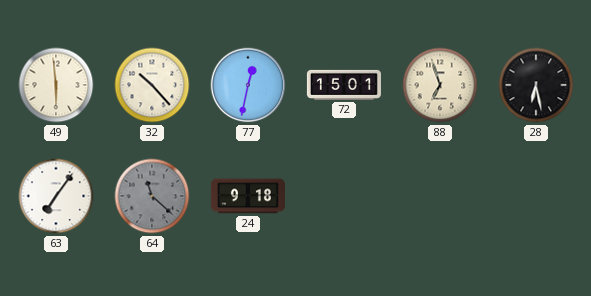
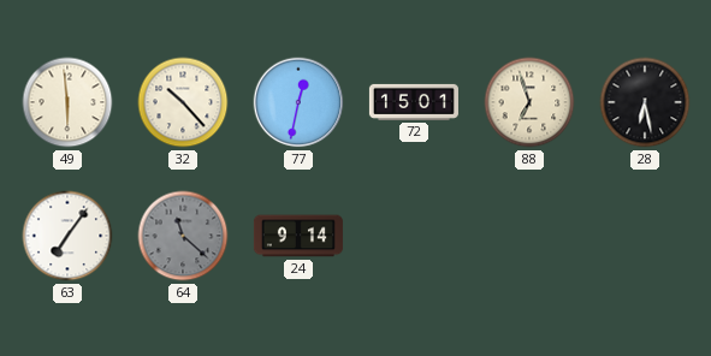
24: 9:18 -> 9:14
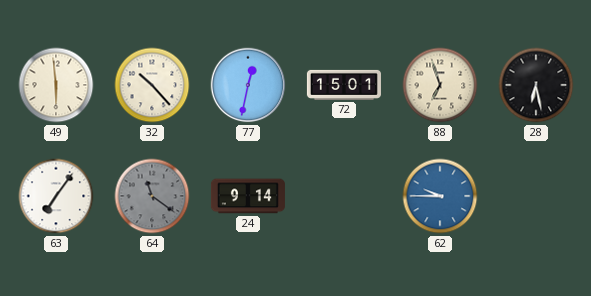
64: 11:22 -> 11:21
62: none -> 9:45
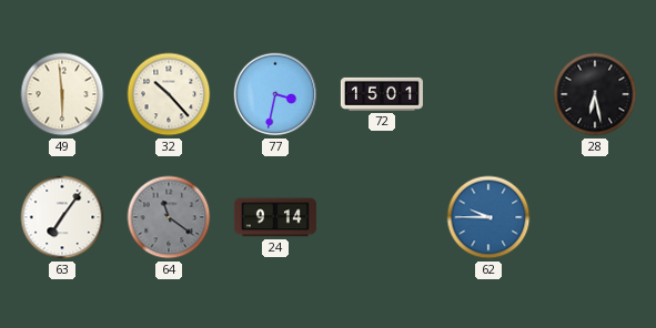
77: 12:32 -> 3:32
88: 6:57 -> none
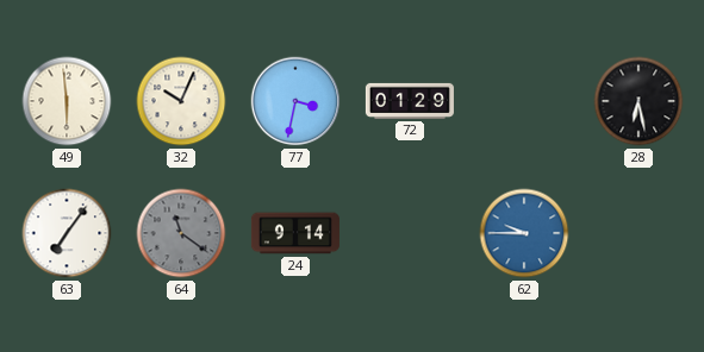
32: 10:23 -> 10:04
72: 15:01 -> 01:29
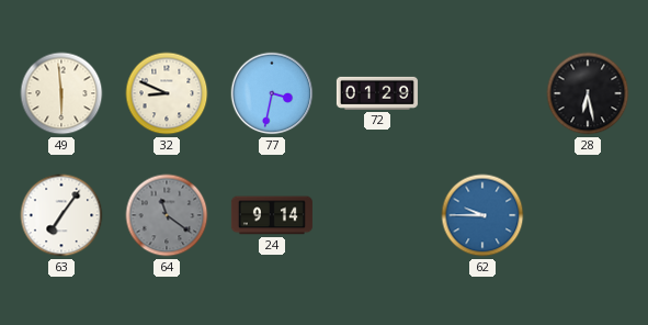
32: 10:04 -> 8:49
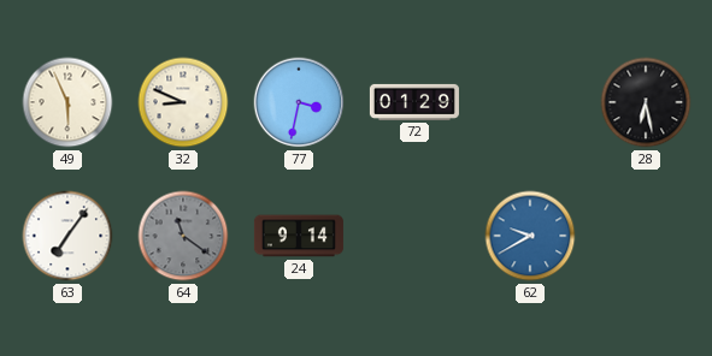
49: 5:59 -> 5:56
62: 9:45 -> 9:40
